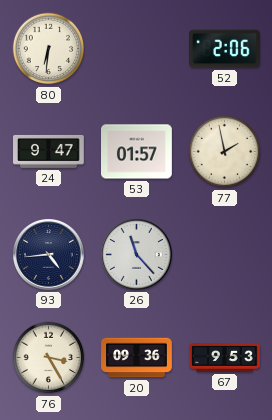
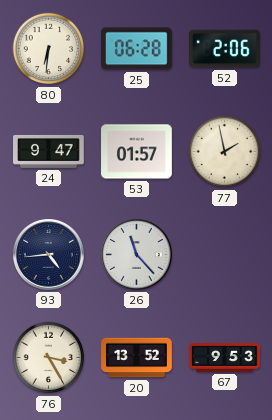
25: none -> 06:28
20: 09:36 -> 13:52
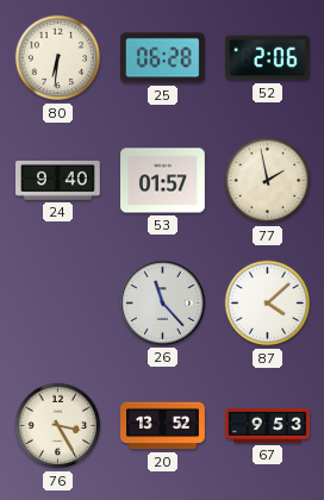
24: 9:47 -> 9:40
93: 4:44 -> none
87: none -> 4:08
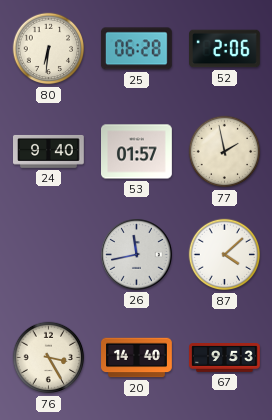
26: 11:23 -> 11:43
20: 13:52 -> 14:40
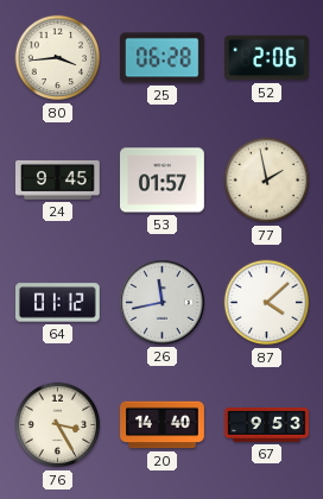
80: 6:31 -> 3:44
24: 9:40 -> 9:45
64: none -> 01:12
